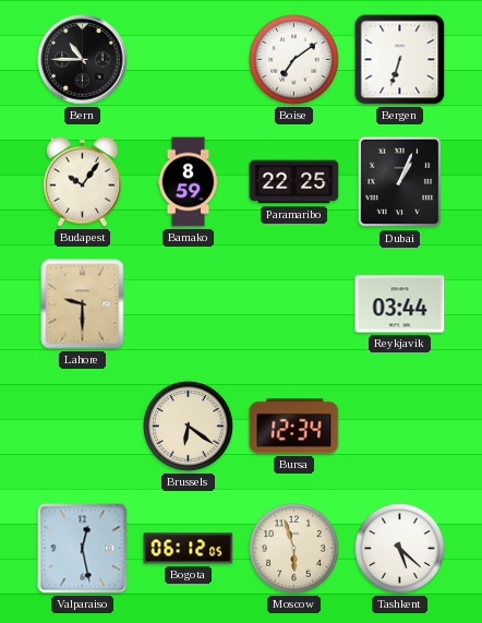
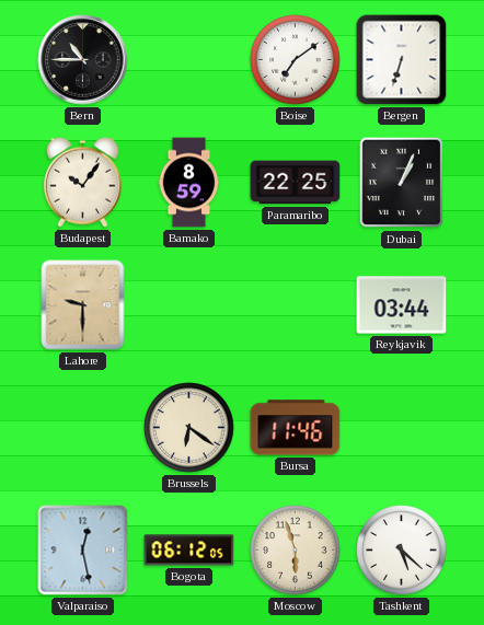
Bursa: 12:34 -> 11:46
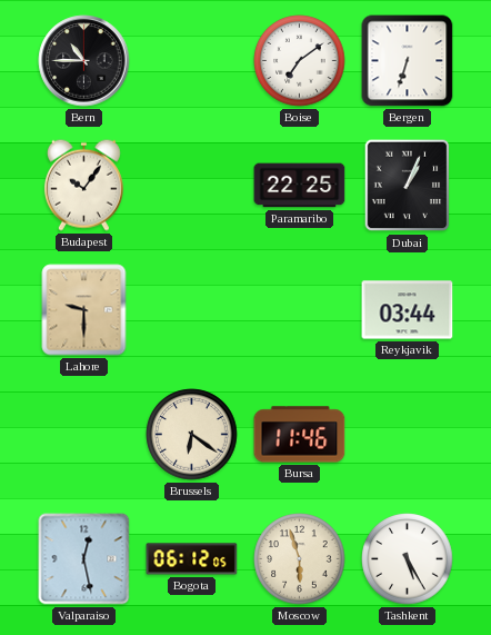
Bamako: 8:59 -> none
Tashkent: 5:22 -> 5:25
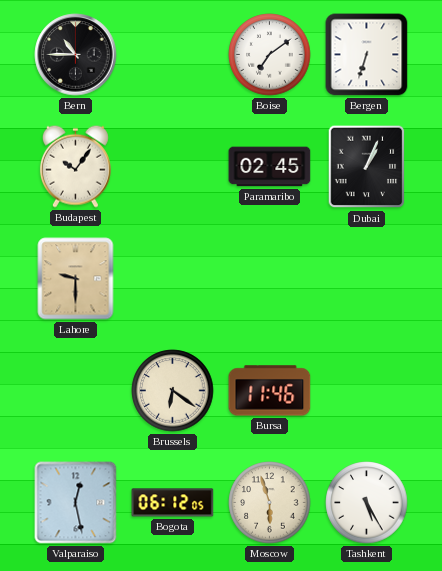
Paramaribo: 22:25 -> 02:45
Reykjavik: 03:44 -> none
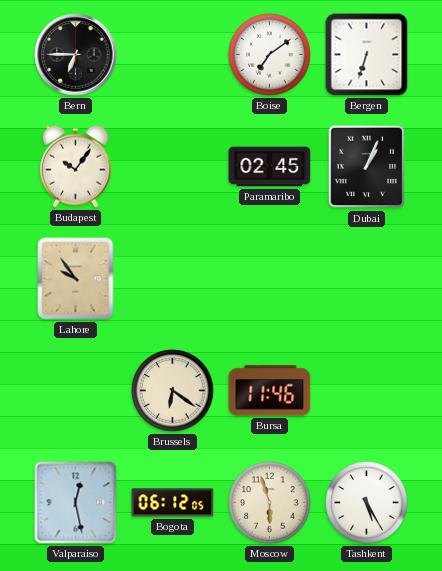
Bern: 10:45 -> 6:45
Lahore: 9:30 -> 9:54
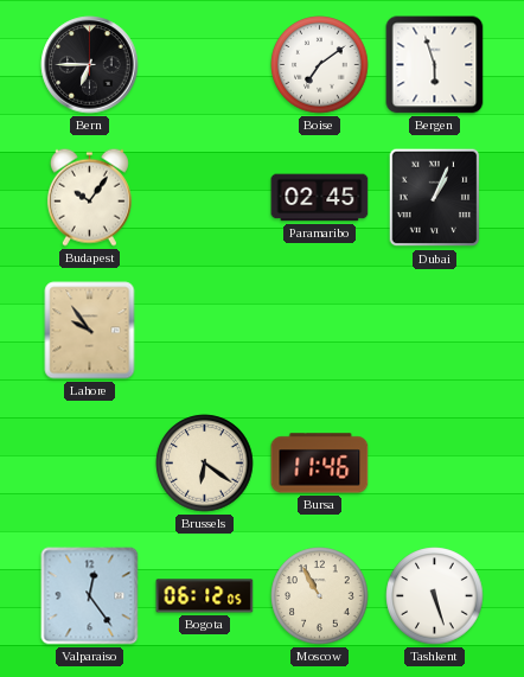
Bergen: 6:33 -> 5:57
Valparaiso: 12:28 -> 12:24
Moscow: 5:57 -> 10:55
Tashkent: 5:25 -> 5:27
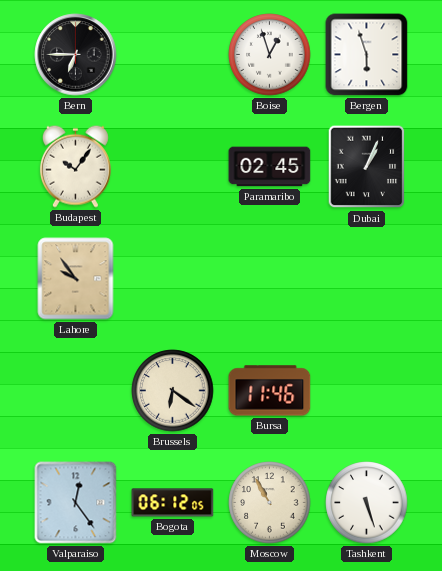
Boise: 7:09 -> 12:57
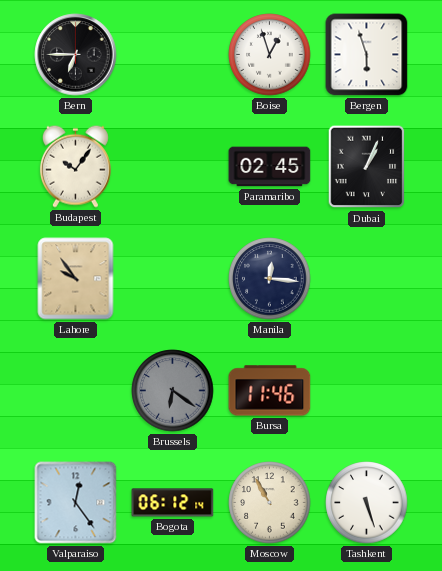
Manila: none -> 12:16
Brussels dial: cream -> grey
Bogota: 06:12:05 -> 06:12:14
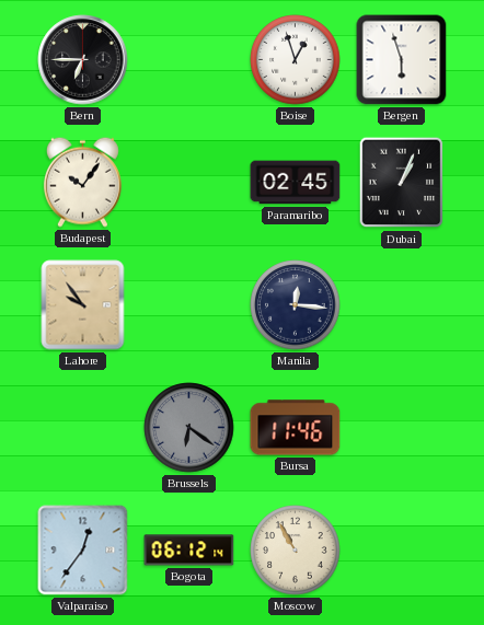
Valparaiso: 12:24 -> 12:36
Tashkent: 5:27 -> none
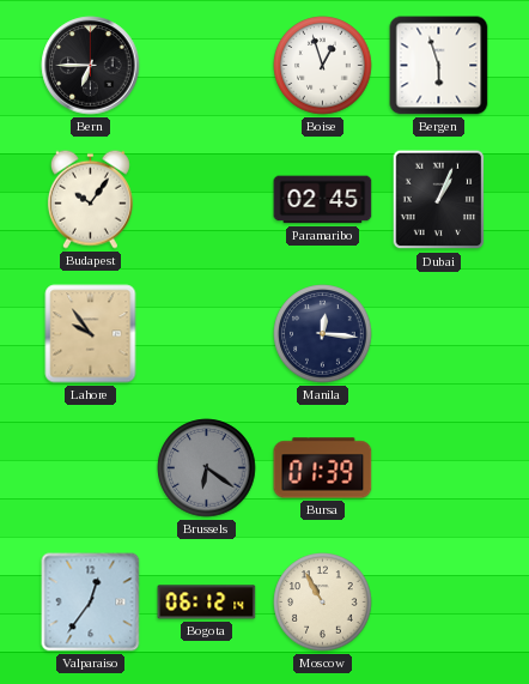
Bursa: 11:46 -> 01:39
